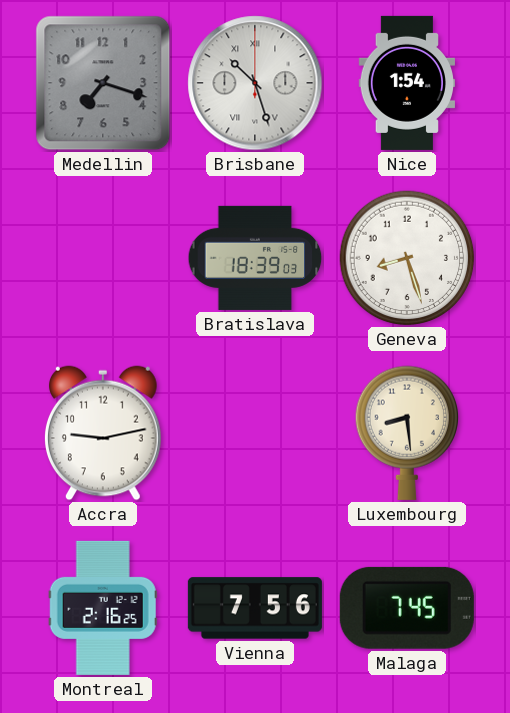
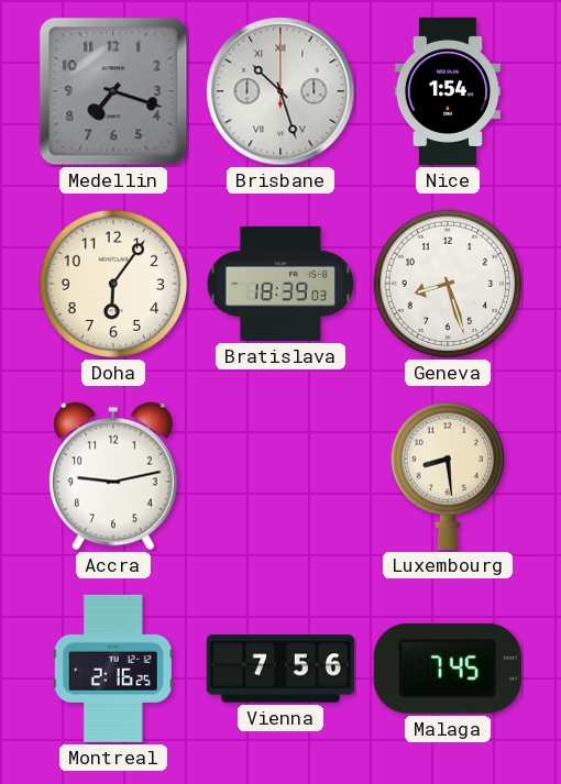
Doha: none -> 6:06
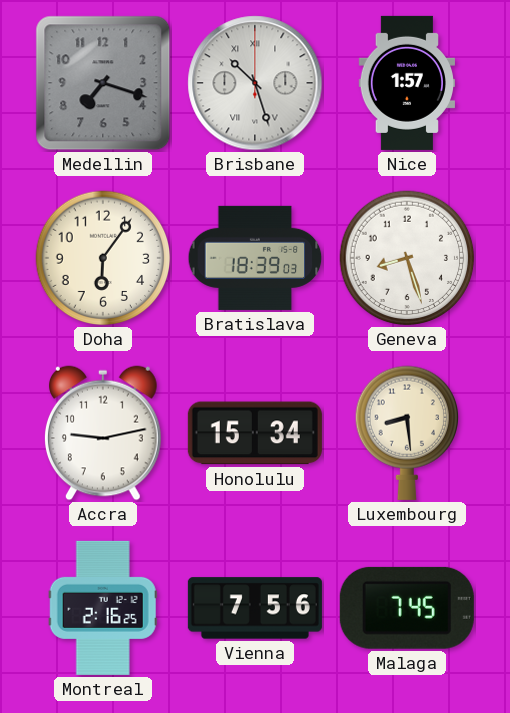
Nice: 1:54 -> 1:57
Honolulu: none -> 15:34
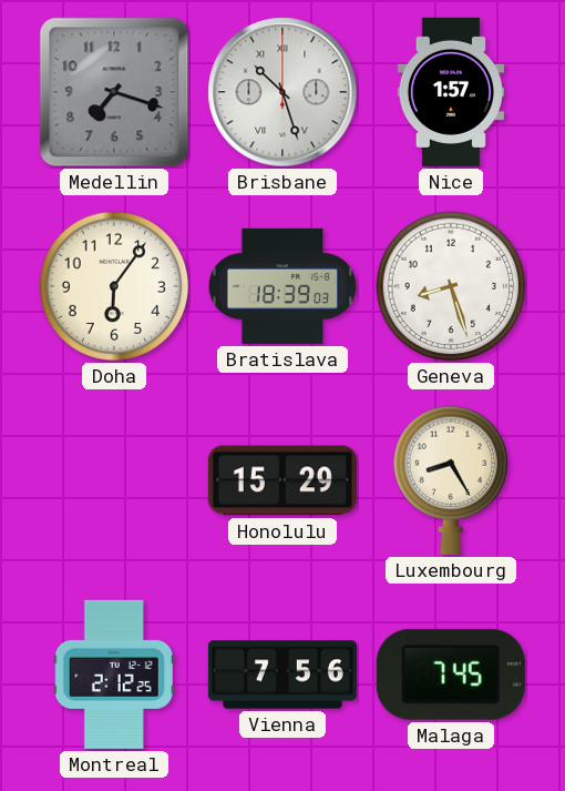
Accra: 9:13 -> none
Honolulu: 15:34 -> 15:29
Luxembourg: 8:29 -> 8:25
Montreal: 2:16 -> 2:12
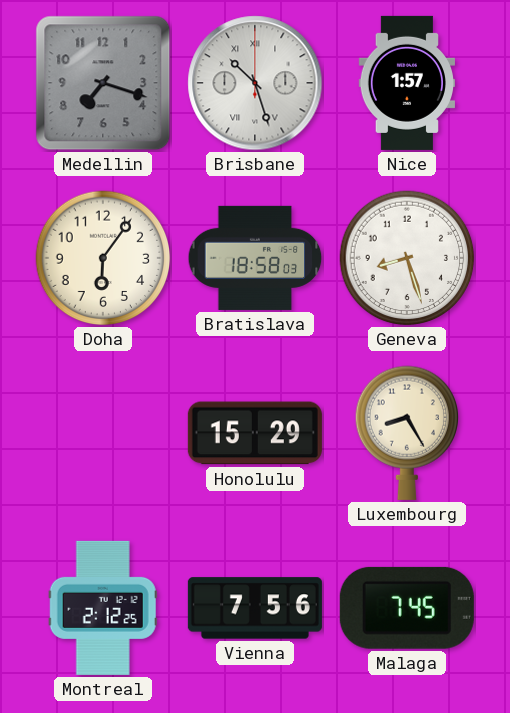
Bratislava: 18:39 -> 18:58
